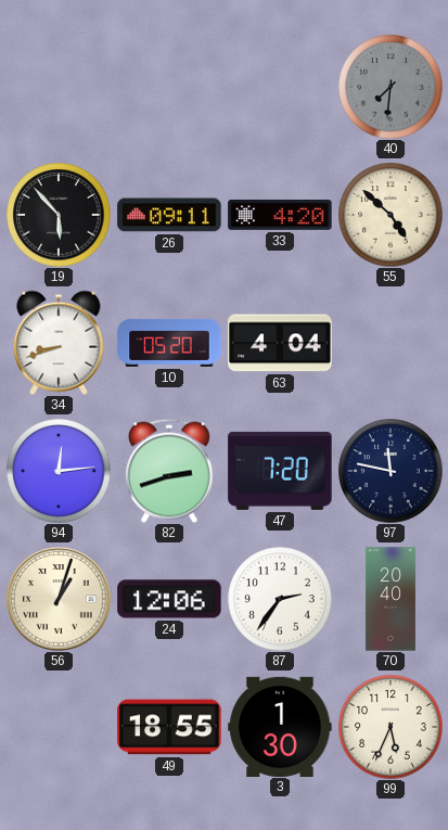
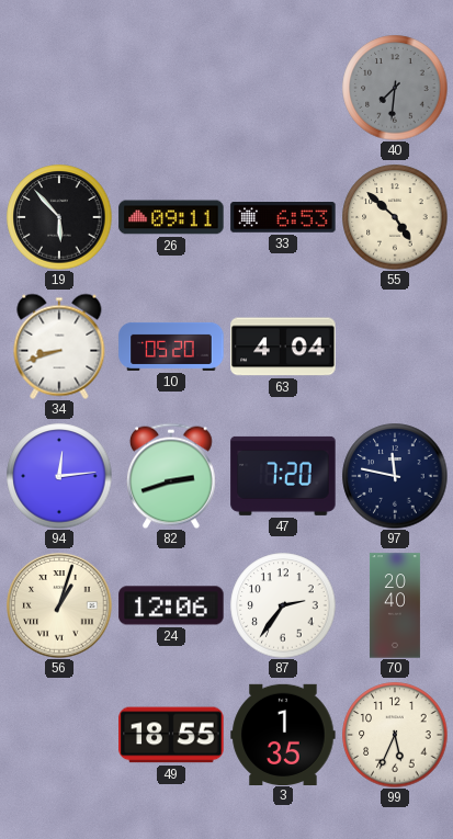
33: 4:20 -> 6:53
3: 1:30 -> 1:35
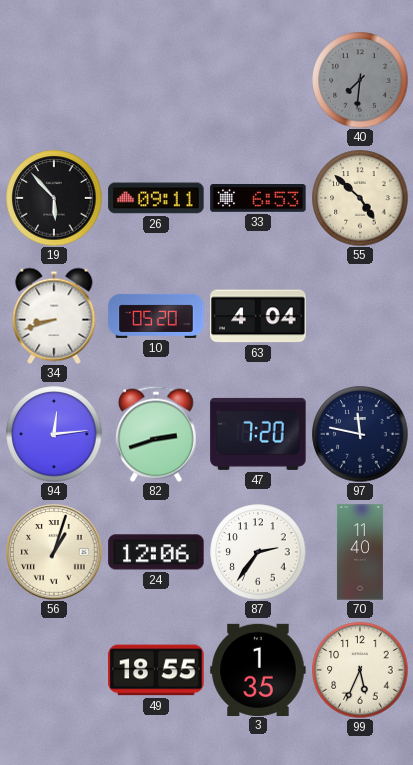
70: 20:40 -> 11:40
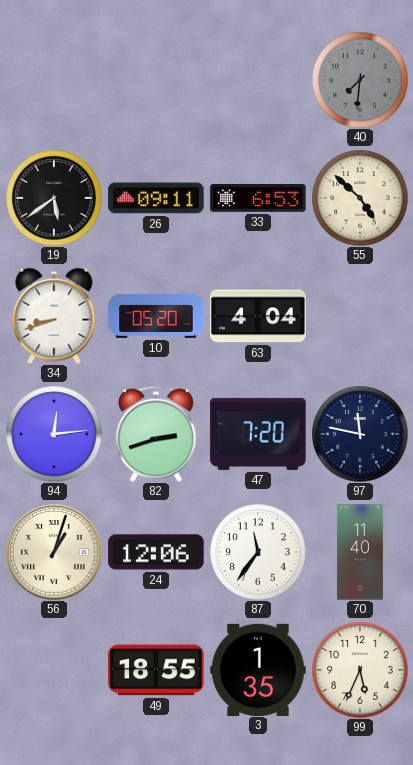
19: 5:53 -> 5:39
87: 2:36 -> 11:36
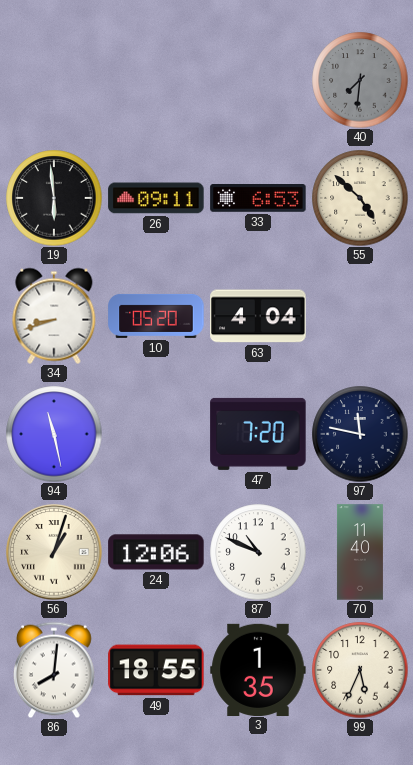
19: 5:39 -> 5:59
94: 12:14 -> 11:28
82: 2:42 -> none
87: 11:36 -> 10:49
86: none -> 8:01
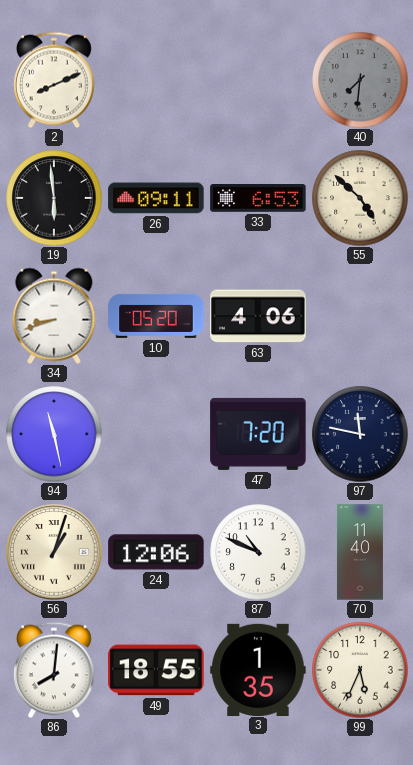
2: none -> 8:11
63: 4:04 -> 4:06
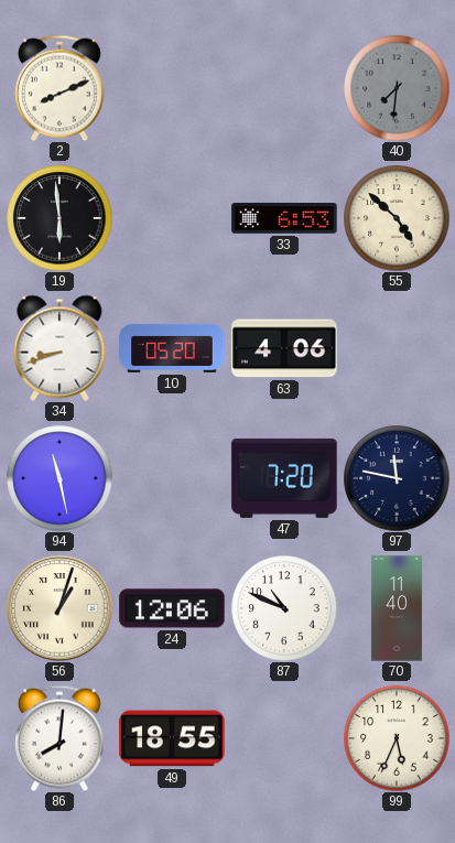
26: 09:11 -> none
3: 1:35 -> none
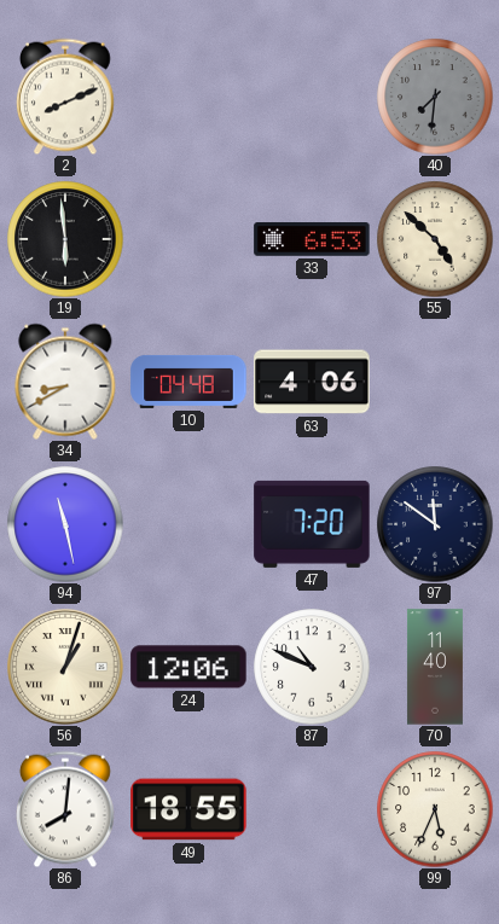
34: 8:42 -> 8:40
10: 05:20 -> 04:48
97: 11:47 -> 11:51
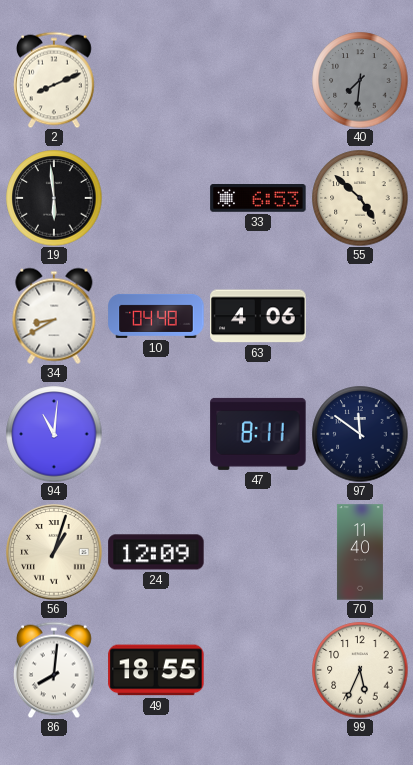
94: 11:28 -> 11:01
47: 7:20 -> 8:11
24: 12:06 -> 12:09
87: 10:49 -> none
